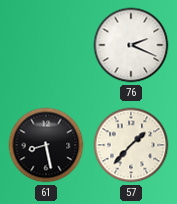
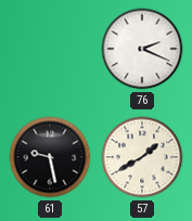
61: 8:28 -> 9:28
57: 1:37 -> 1:40
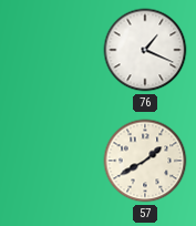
76: 2:19 -> 1:19
61: 9:28 -> none
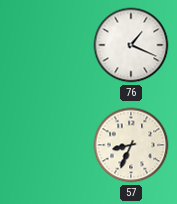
57: 1:40 -> 8:34
